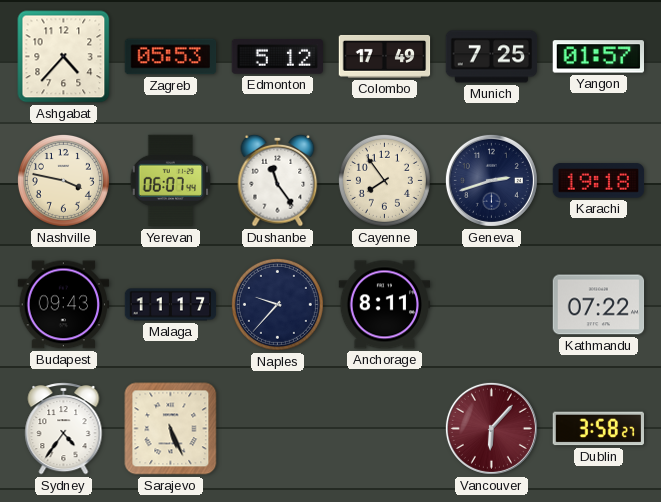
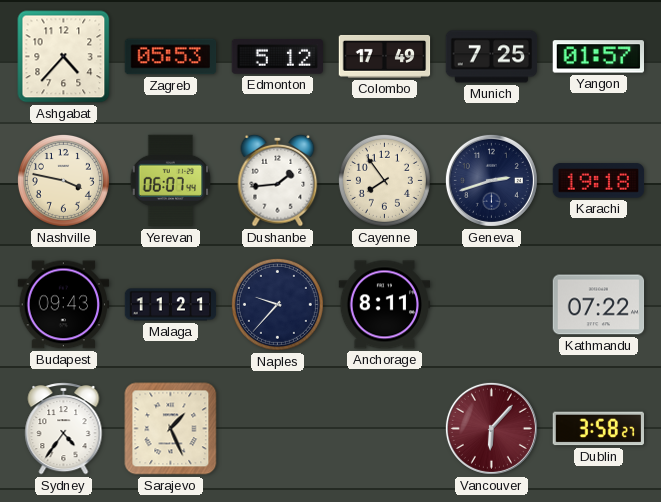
Dushanbe: 11:24 -> 1:44
Malaga: 11:17 -> 11:21
Sarajevo: 5:26 -> 1:26
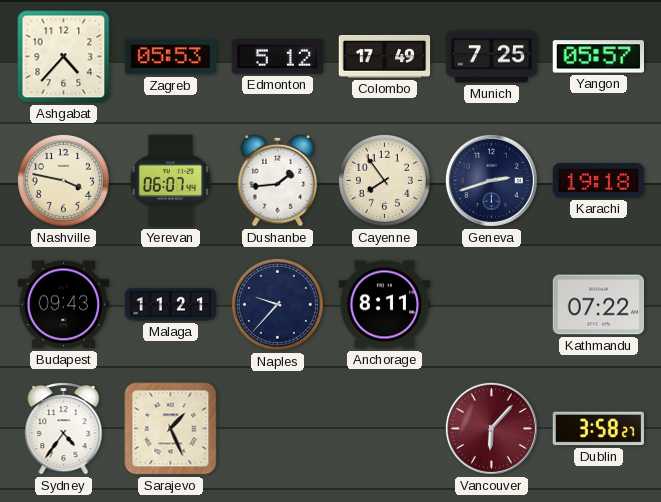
Yangon: 01:57 -> 05:57
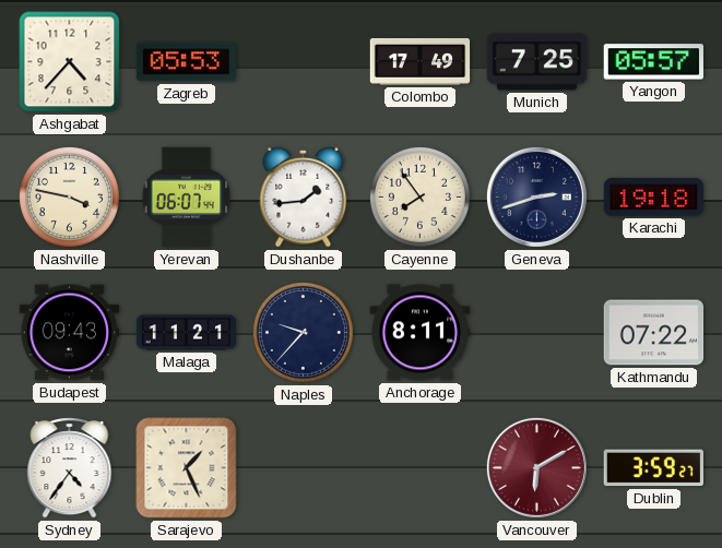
Edmonton: 5:12 -> none
Vancouver: 6:07 -> 6:10
Dublin: 3:58 -> 3:59
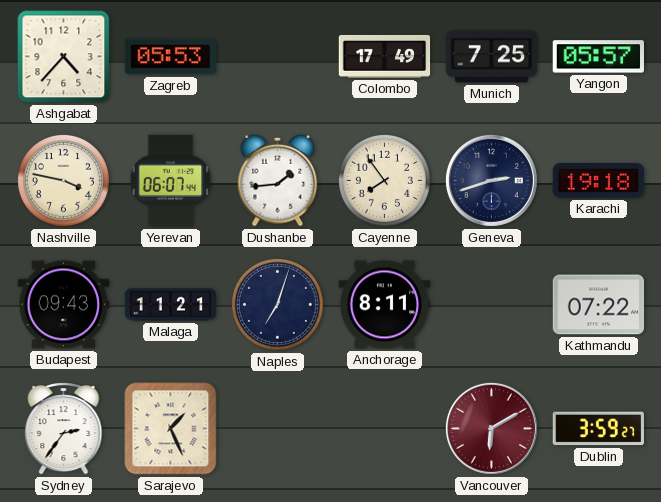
Naples: 9:37 -> 7:03
Sydney: 4:36 -> 2:36
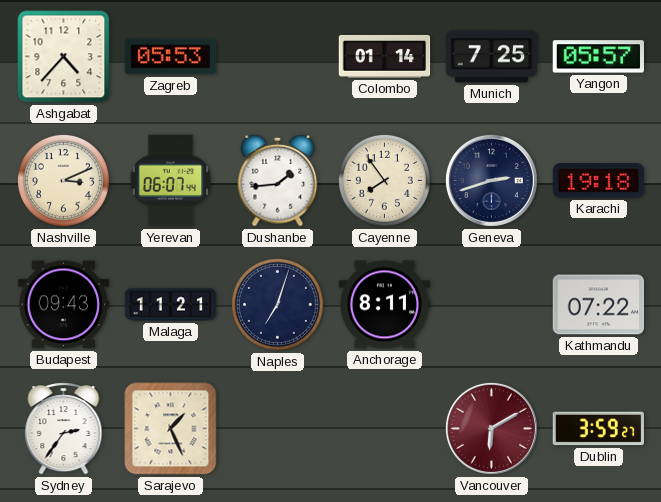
Colombo: 17:49 -> 01:14
Nashville: 3:47 -> 3:11
